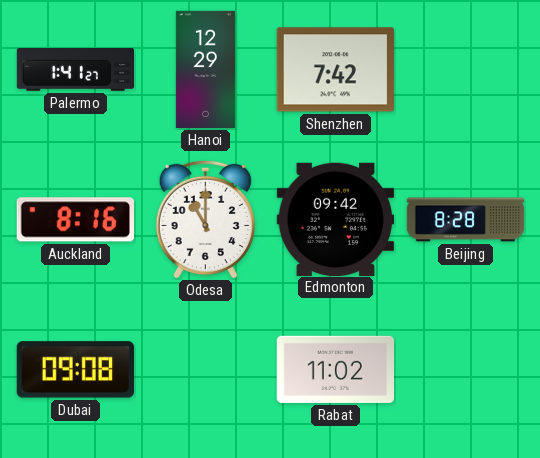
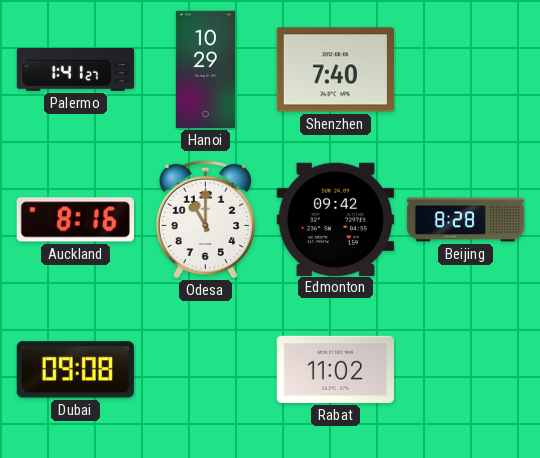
Hanoi: 12:29 -> 10:29
Shenzhen: 7:42 -> 7:40
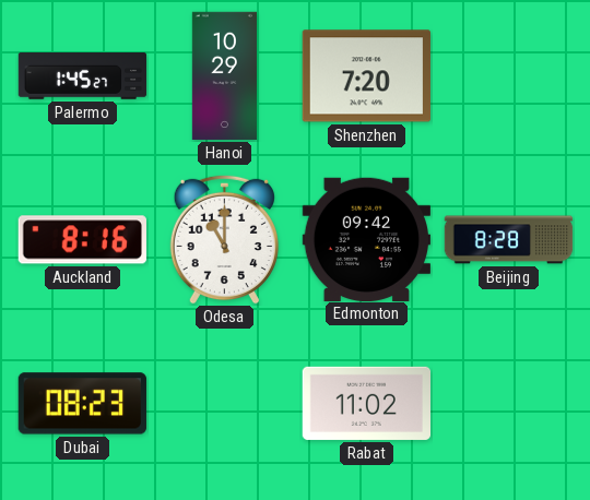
Palermo: 1:41 -> 1:45
Shenzhen: 7:40 -> 7:20
Dubai: 09:08 -> 08:23
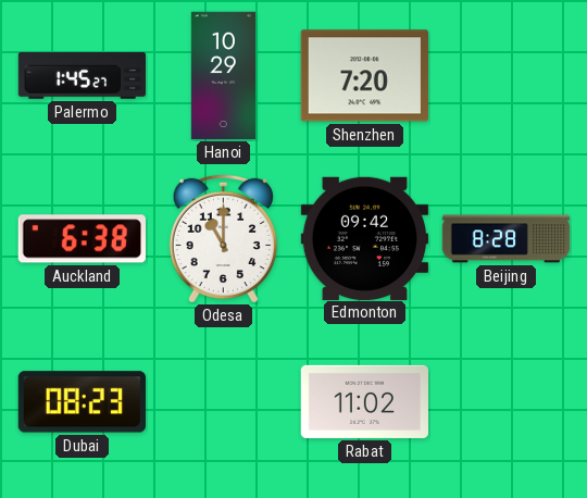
Auckland: 8:16 -> 6:38
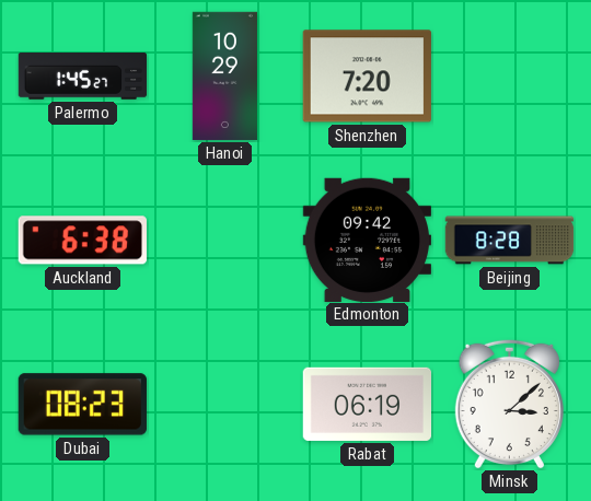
Odesa: 11:00 -> none
Rabat: 11:02 -> 06:19
Minsk: none -> 3:08
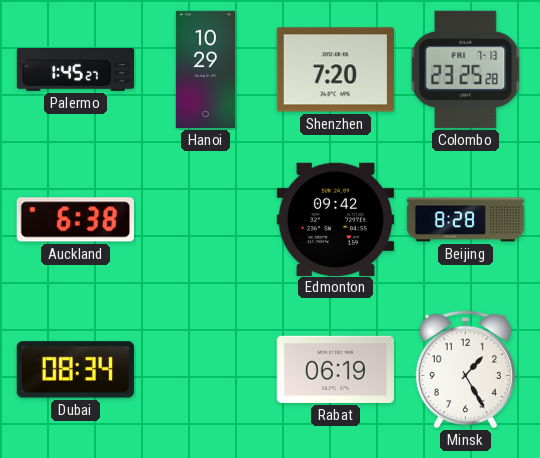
Colombo: none -> 23:25
Dubai: 08:23 -> 08:34
Minsk: 3:08 -> 1:25
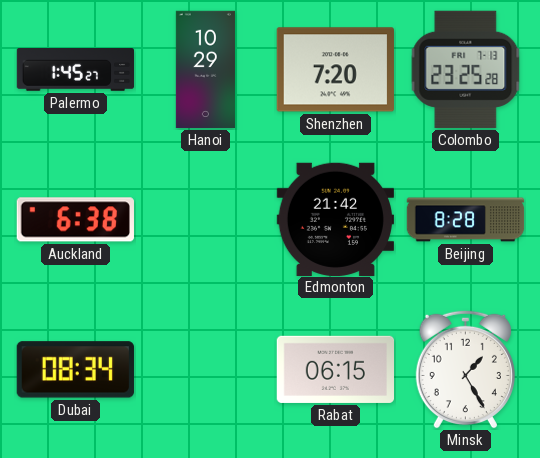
Edmonton: 09:42 -> 21:42
Rabat: 06:19 -> 06:15
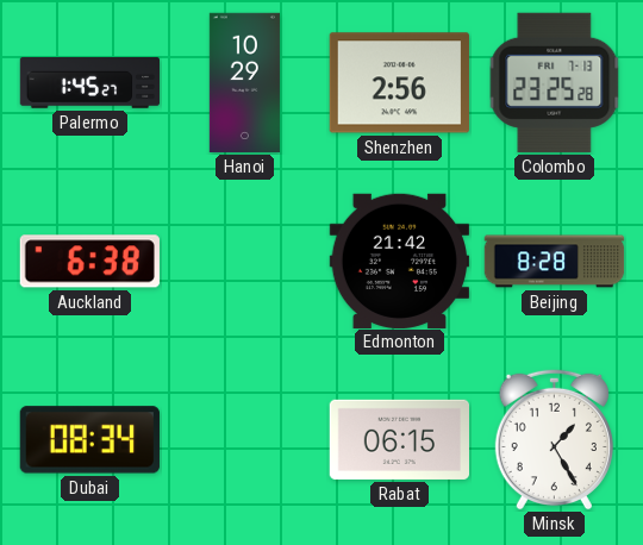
Shenzhen: 7:20 -> 2:56
